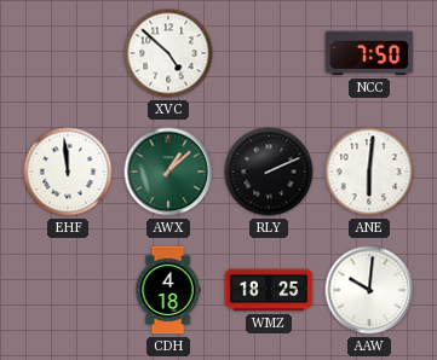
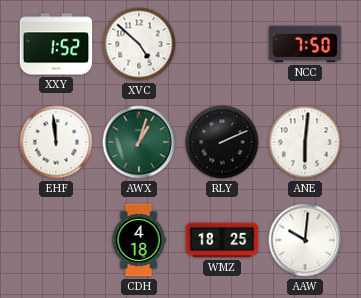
XXY: none -> 1:52
AWX: 1:08 -> 1:03
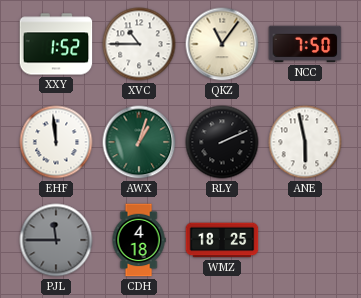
XVC: 4:52 -> 10:45
QKZ: none -> 11:06
ANE: 6:01 -> 5:58
PJL: none -> 11:45
AAW: 10:01 -> none
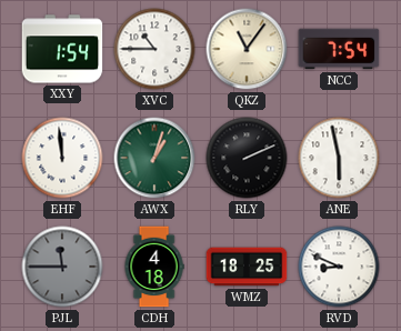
XXY: 1:52 -> 1:54
NCC: 7:50 -> 7:54
RVD: none -> 8:49
